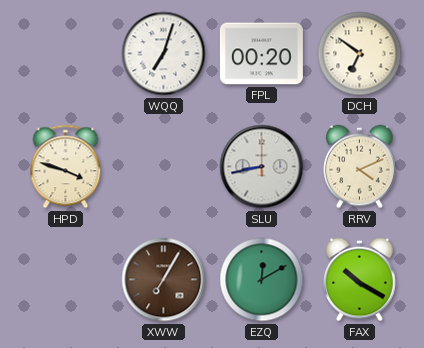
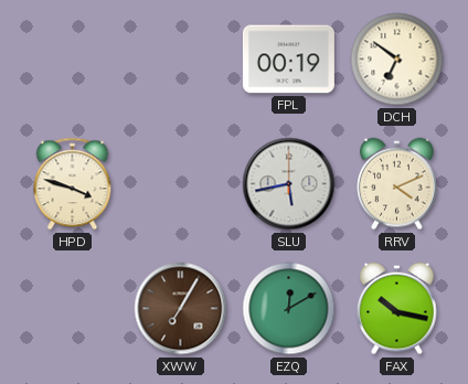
WQQ: 7:03 -> none
FPL: 00:20 -> 00:19
SLU: 8:43 -> 5:43
FAX: 10:20 -> 10:17
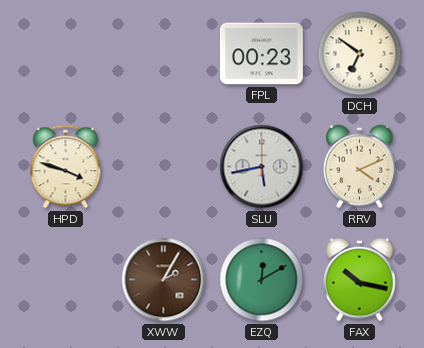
FPL: 00:19 -> 00:23
XWW: 7:05 -> 2:05
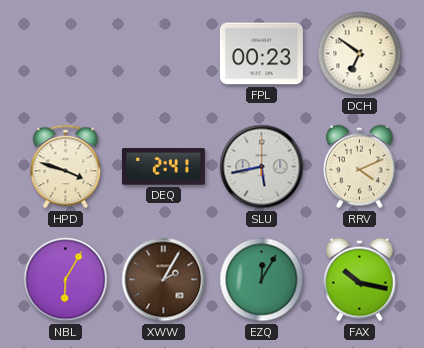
DEQ: none -> 2:41
NBL: none -> 6:05
EZQ: 12:10 -> 12:05
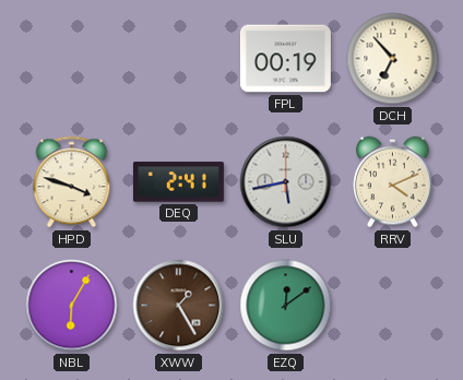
FPL: 00:23 -> 00:19
DCH: 6:51 -> 6:53
XWW: 2:05 -> 1:25
EZQ: 12:05 -> 12:09
FAX: 10:17 -> none
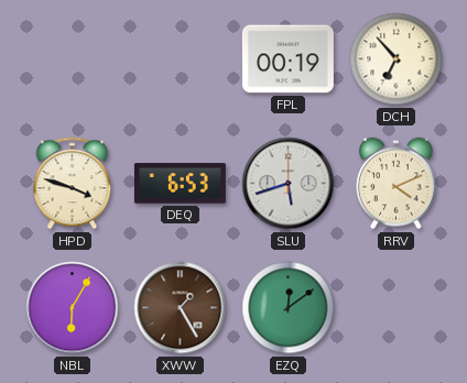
DEQ: 2:41 -> 6:53
SLU: 5:43 -> 5:42
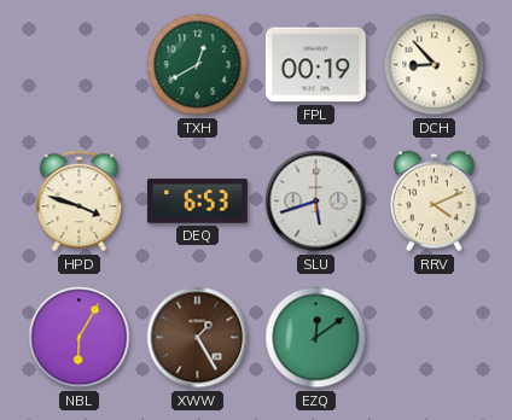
TXH: none -> 12:40
DCH: 6:53 -> 8:53
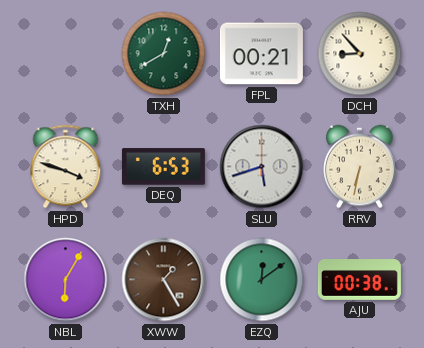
FPL: 00:19 -> 00:21
RRV: 4:11 -> 6:32
AJU: none -> 00:38
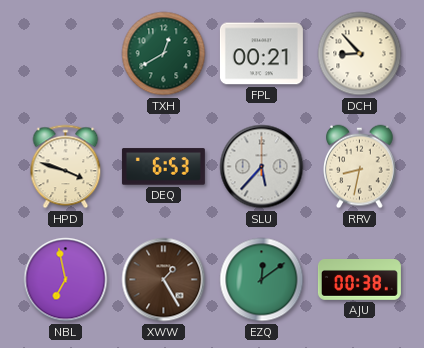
SLU: 5:42 -> 5:37
RRV: 6:32 -> 8:32
NBL: 6:05 -> 6:58
